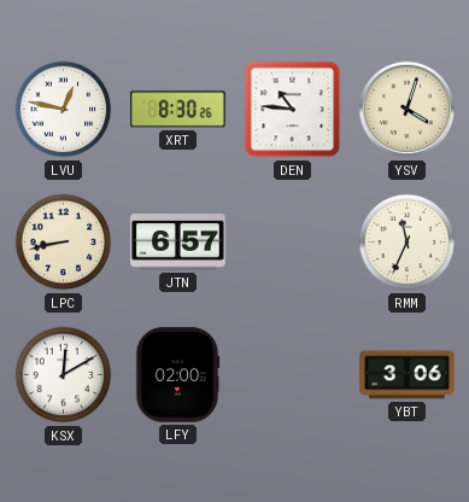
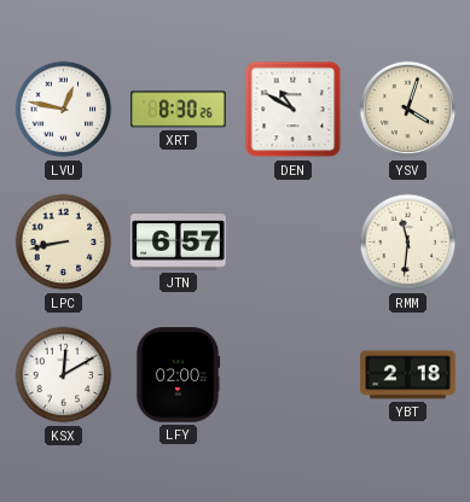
DEN: 10:46 -> 10:50
RMM: 11:34 -> 11:31
YBT: 3:06 -> 2:18
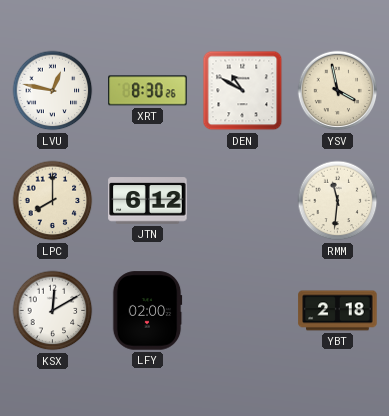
YSV: 4:03 -> 3:58
LPC: 8:43 -> 8:00
JTN: 6:57 -> 6:12
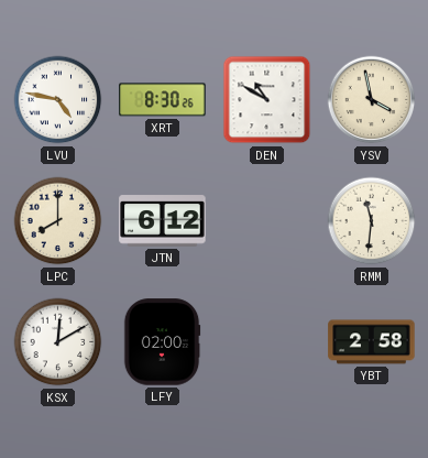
LVU: 12:47 -> 4:47
YBT: 2:18 -> 2:58
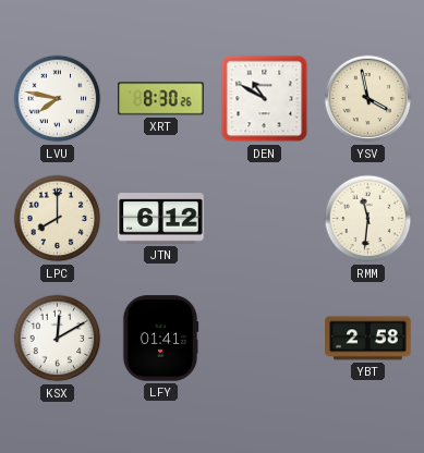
LVU: 4:47 -> 7:47
LFY: 02:00 -> 01:41
